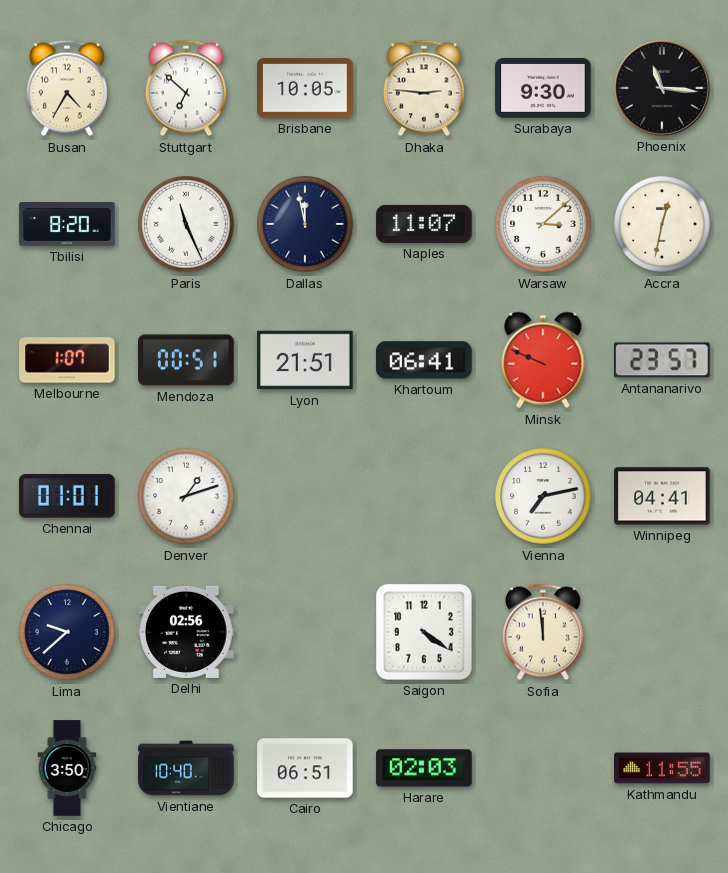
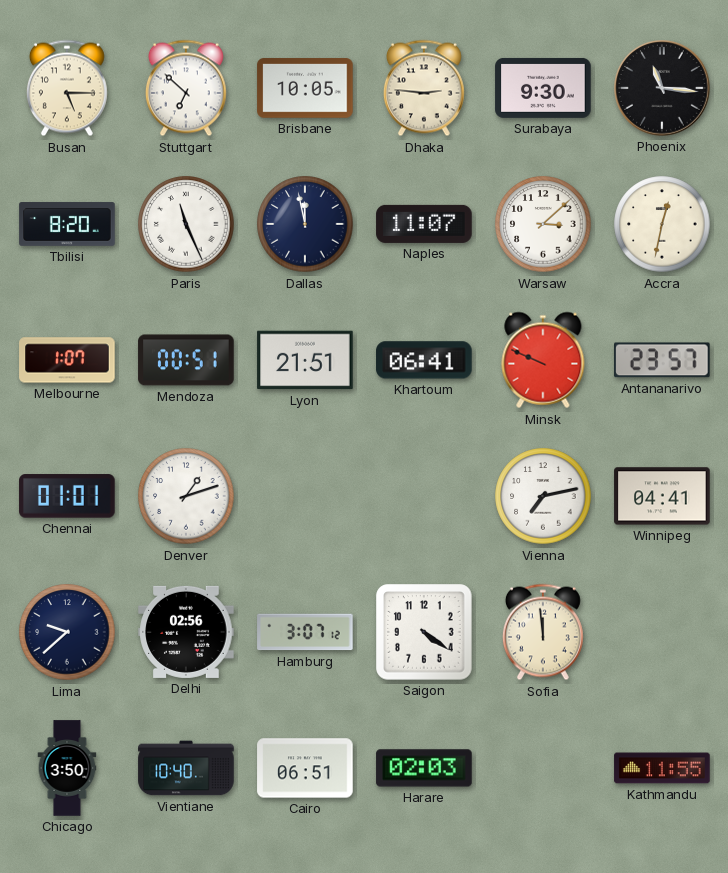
Busan: 4:35 -> 5:15
Hamburg: none -> 3:07
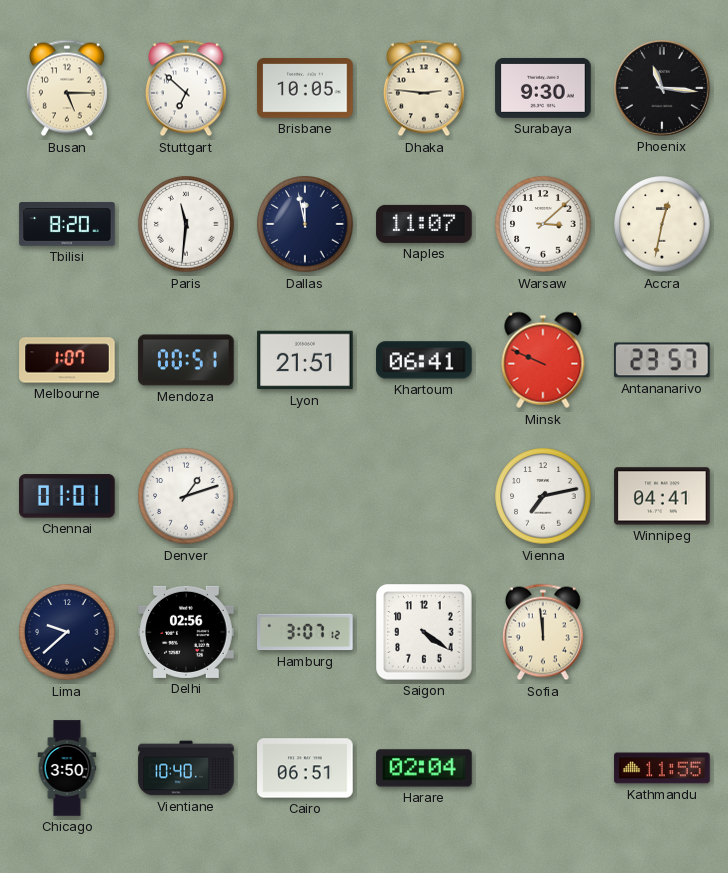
Paris: 11:26 -> 11:31
Harare: 02:03 -> 02:04
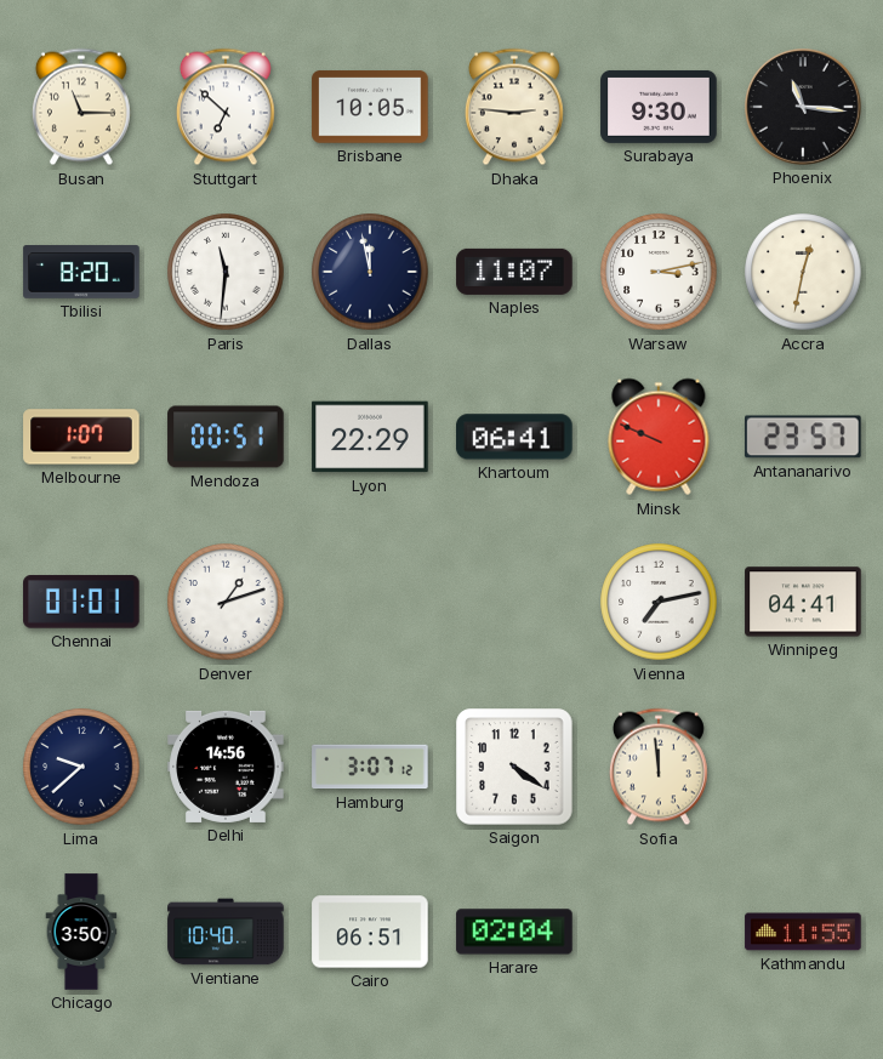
Busan: 5:15 -> 11:15
Warsaw: 3:08 -> 3:13
Lyon: 21:51 -> 22:29
Delhi: 02:56 -> 14:56
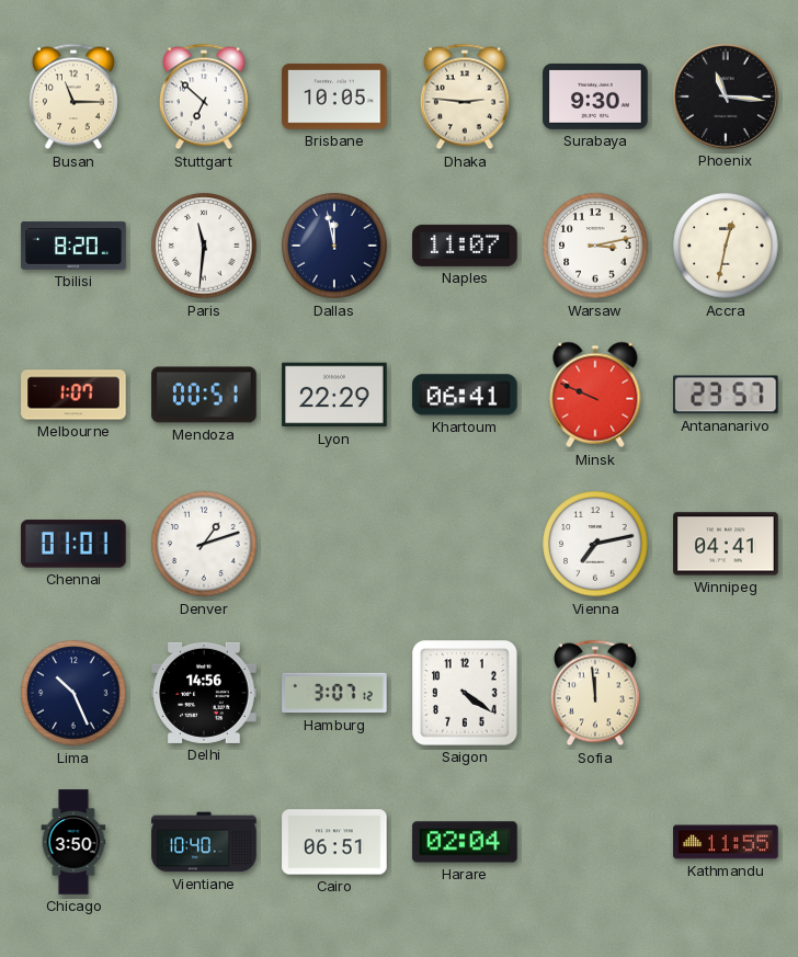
Lima: 9:38 -> 10:26
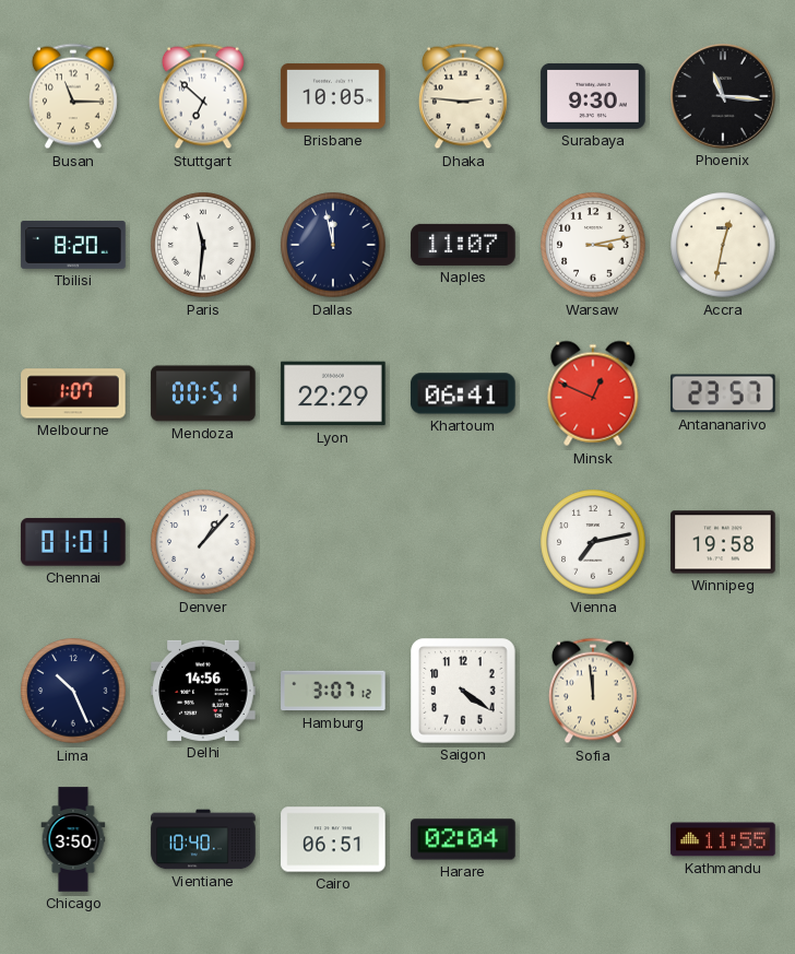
Minsk: 9:49 -> 12:49
Denver: 1:12 -> 1:07
Winnipeg: 04:41 -> 19:58
